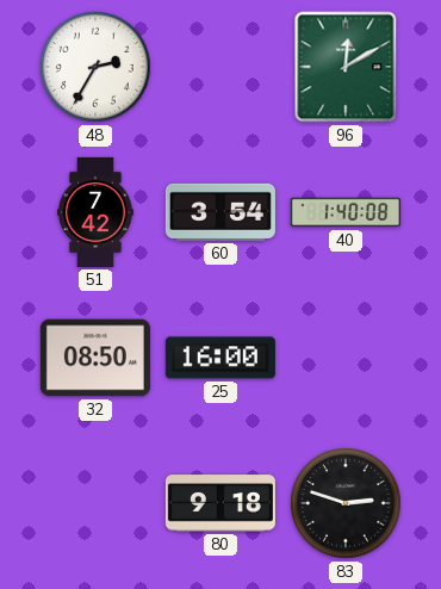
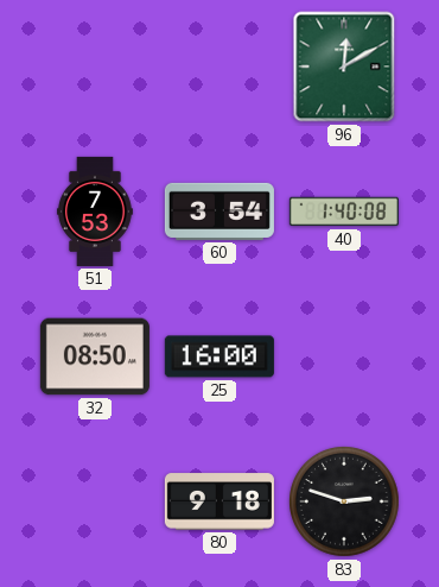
48: 2:35 -> none
51: 7:42 -> 7:53
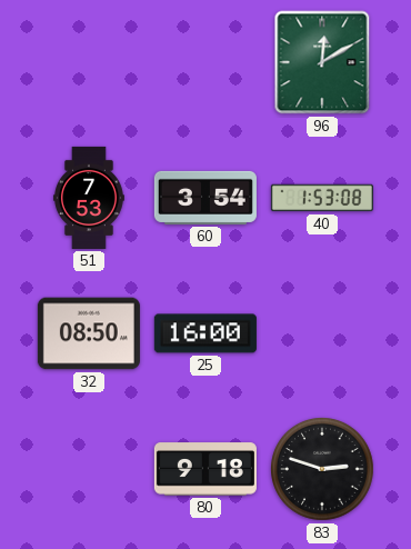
40: 1:40 -> 1:53
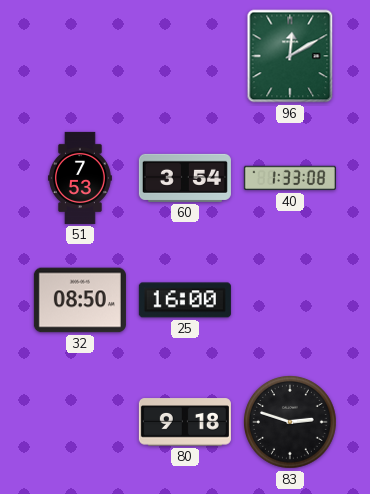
40: 1:53 -> 1:33
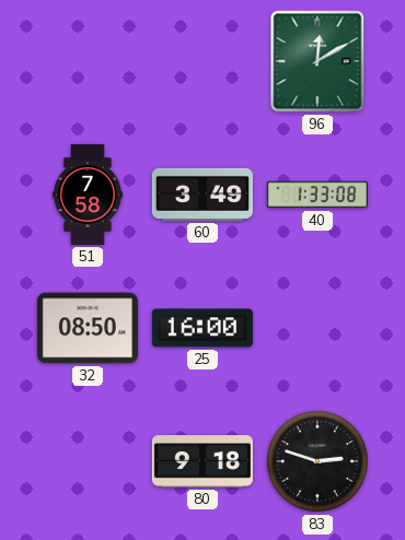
51: 7:53 -> 7:58
60: 3:54 -> 3:49
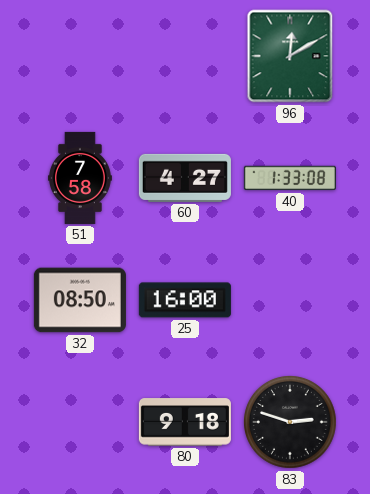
60: 3:49 -> 4:27
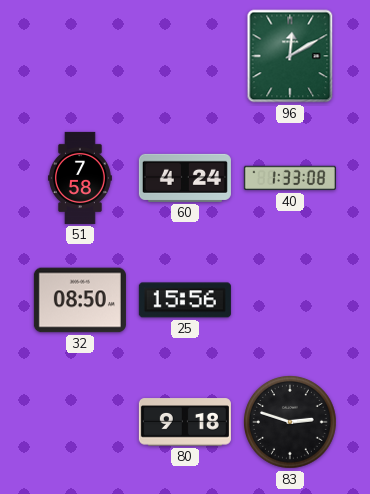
60: 4:27 -> 4:24
25: 16:00 -> 15:56
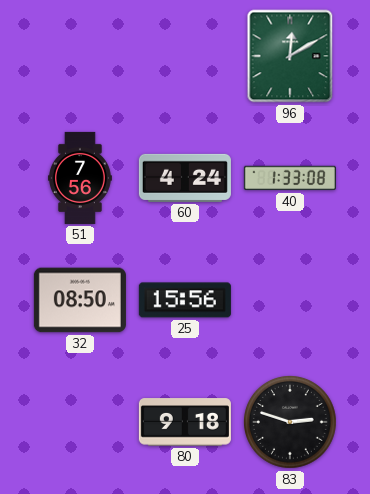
51: 7:58 -> 7:56
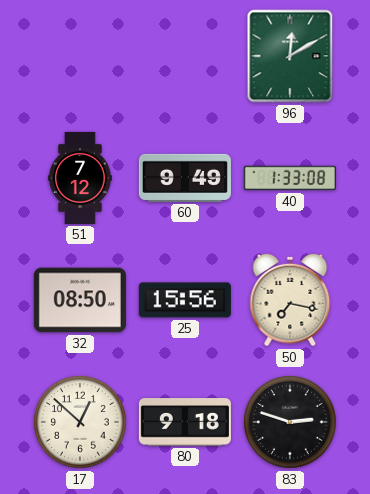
51: 7:56 -> 7:12
60: 4:24 -> 9:49
50: none -> 7:17
17: none -> 12:52
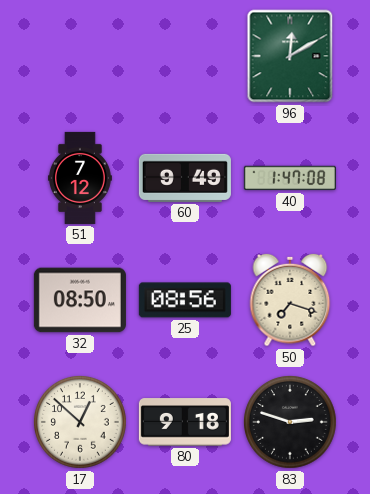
40: 1:33 -> 1:47
25: 15:56 -> 08:56
50: 7:17 -> 7:18
